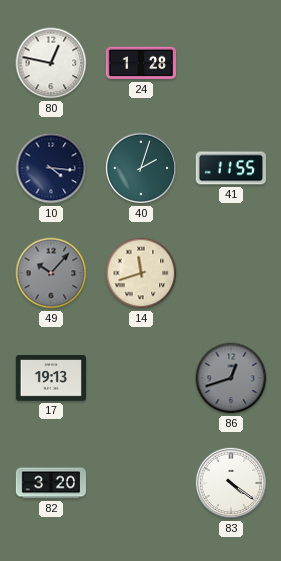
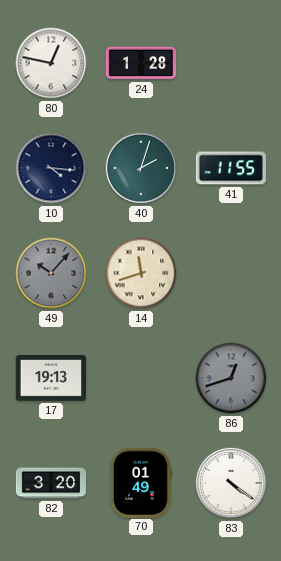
70: none -> 01:49
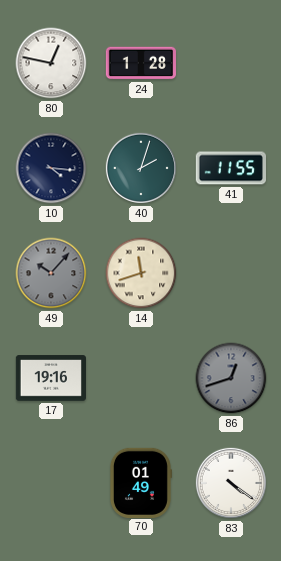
17: 19:13 -> 19:16
82: 3:20 -> none
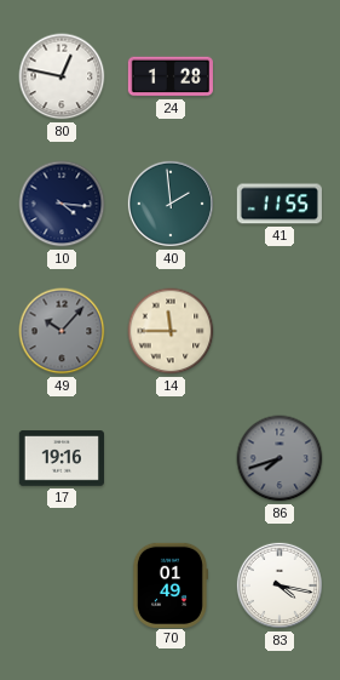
40: 2:03 -> 1:59
14: 11:42 -> 11:45
86: 12:42 -> 7:42
83: 4:21 -> 4:17
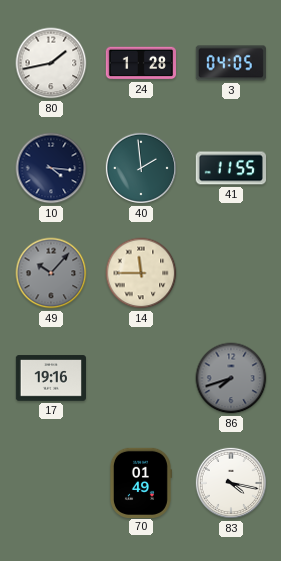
80: 12:47 -> 1:43
3: none -> 04:05
